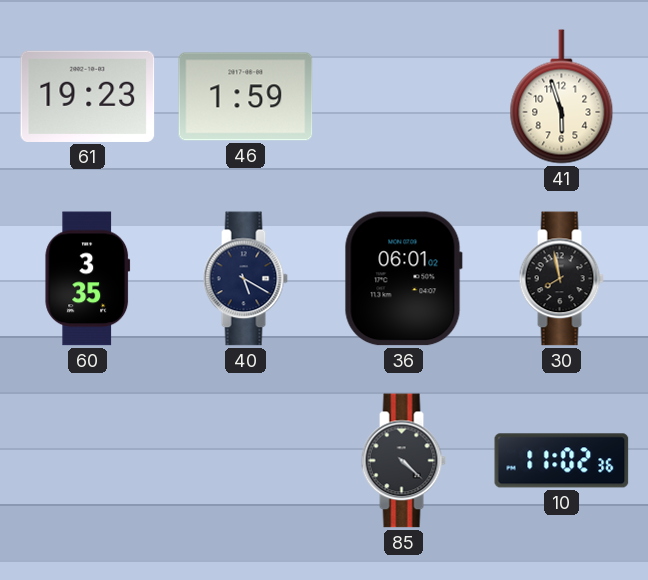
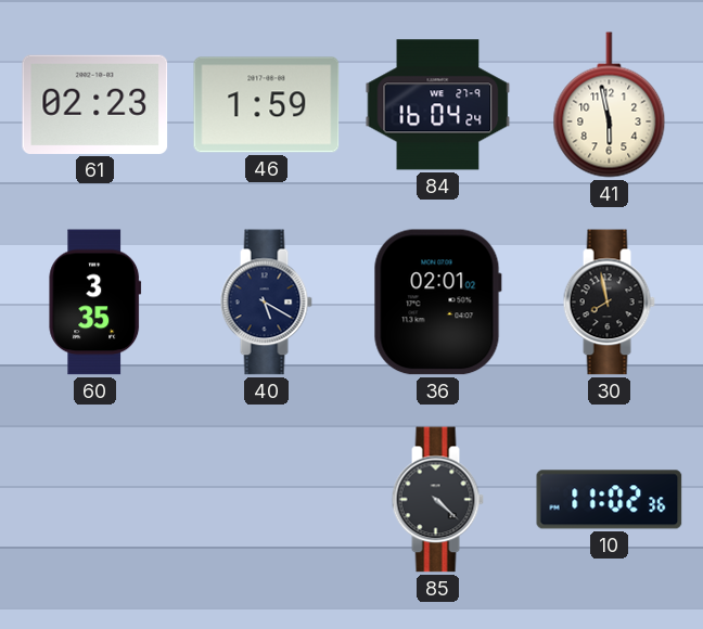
61: 19:23 -> 02:23
84: none -> 16:04
41: 5:57 -> 5:58
36: 06:01 -> 02:01
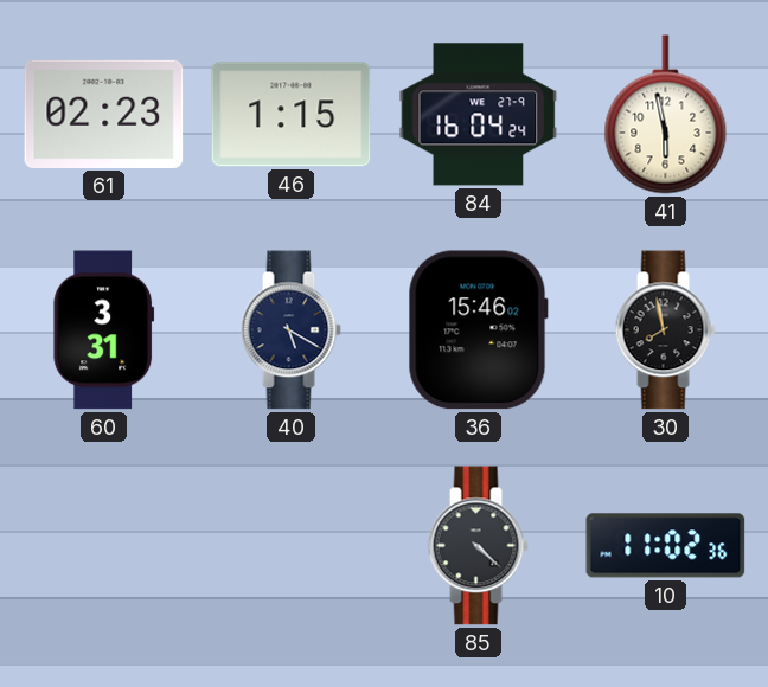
46: 1:59 -> 1:15
60: 3:35 -> 3:31
36: 02:01 -> 15:46
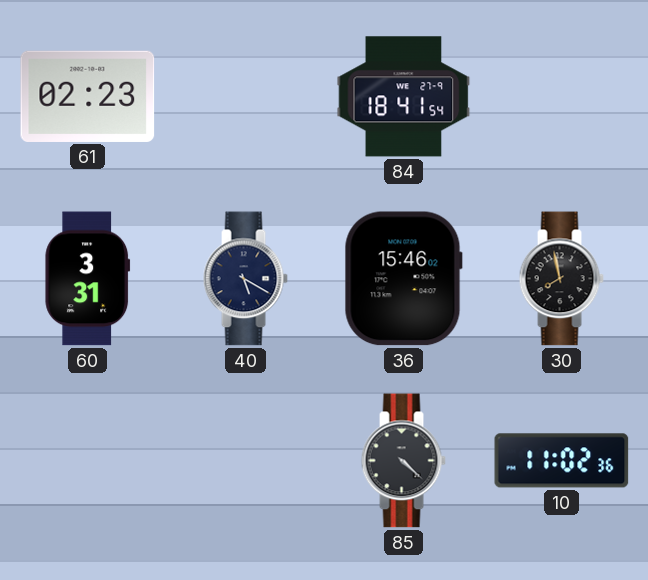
46: 1:15 -> none
84: 16:04 -> 18:41
41: 5:58 -> none
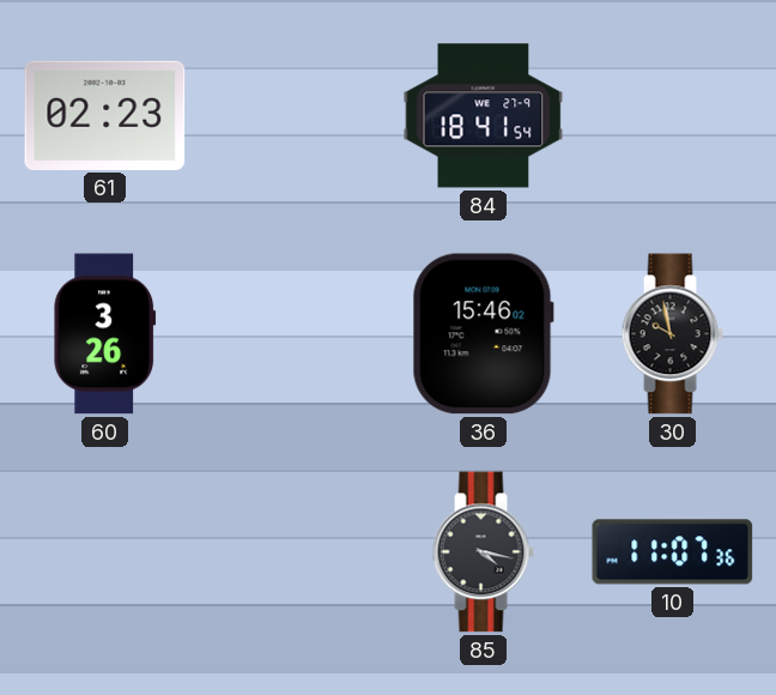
60: 3:31 -> 3:26
40: 5:20 -> none
30: 7:58 -> 9:58
85: 4:22 -> 4:17
10: 11:02 -> 11:07
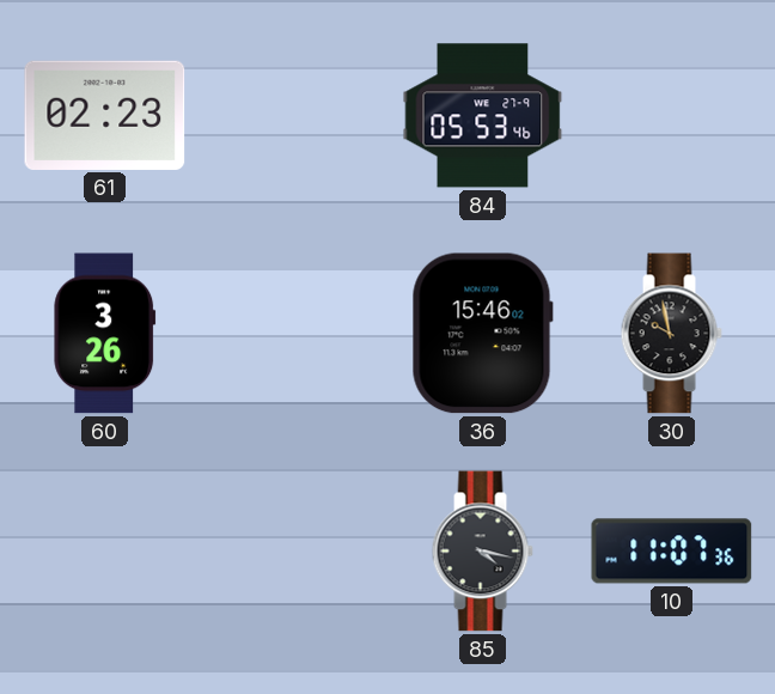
84: 18:41 -> 05:53
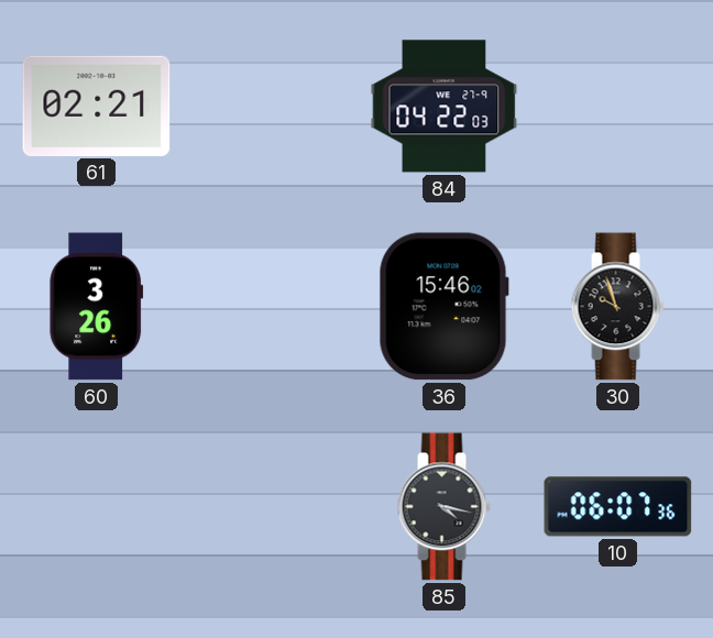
61: 02:23 -> 02:21
84: 05:53 -> 04:22
30: 9:58 -> 9:57
10: 11:07 -> 06:07
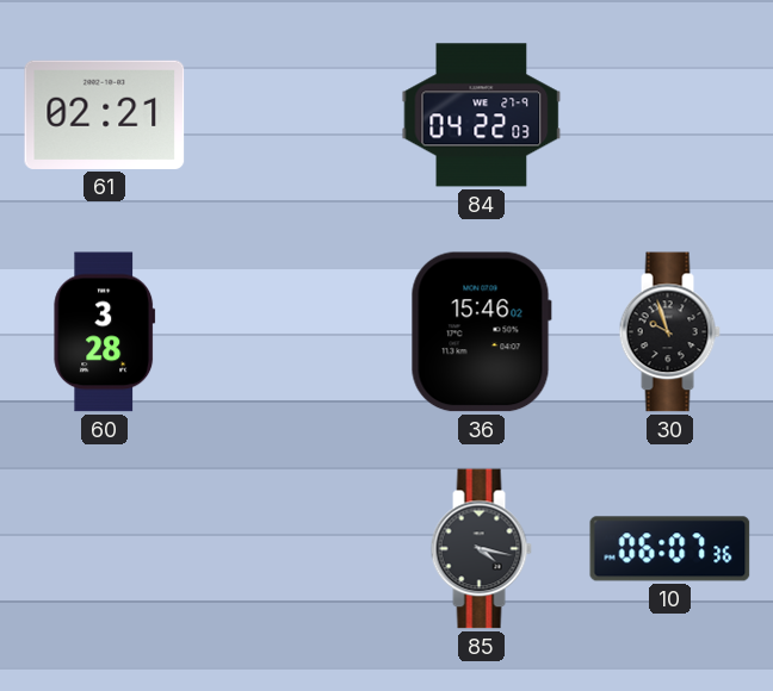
60: 3:26 -> 3:28
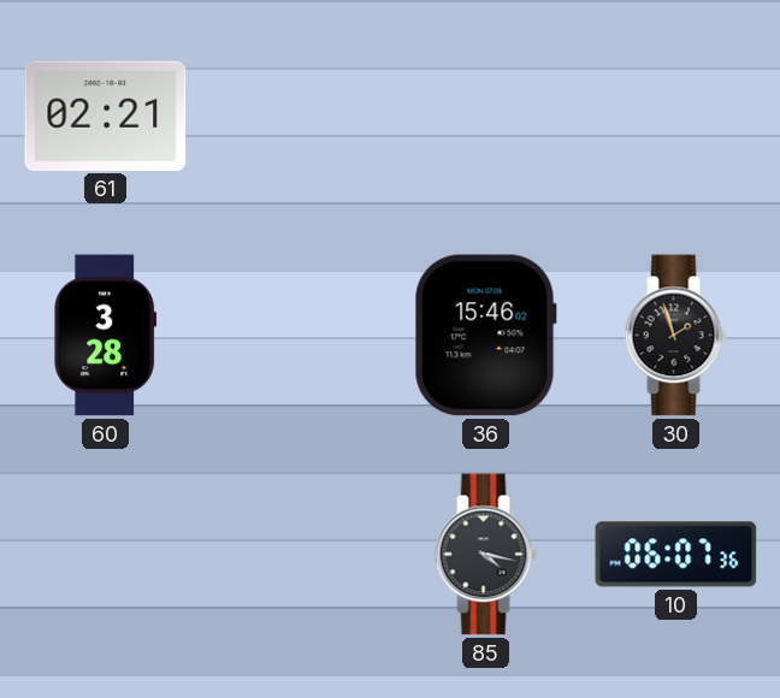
84: 04:22 -> none
30: 9:57 -> 1:57
